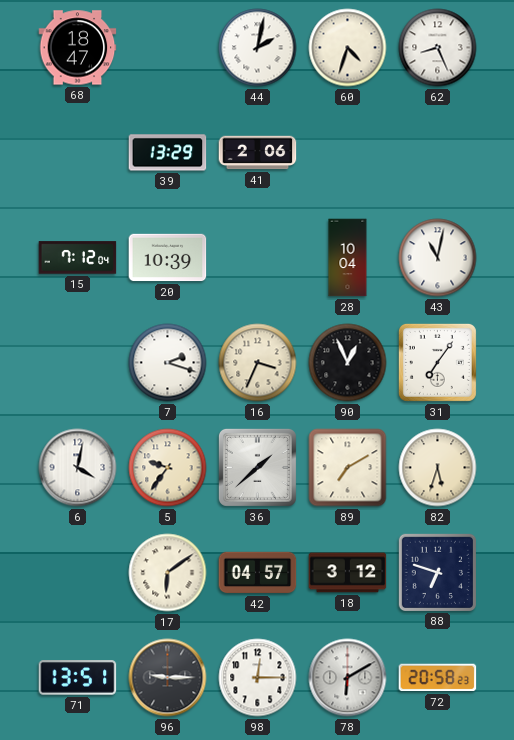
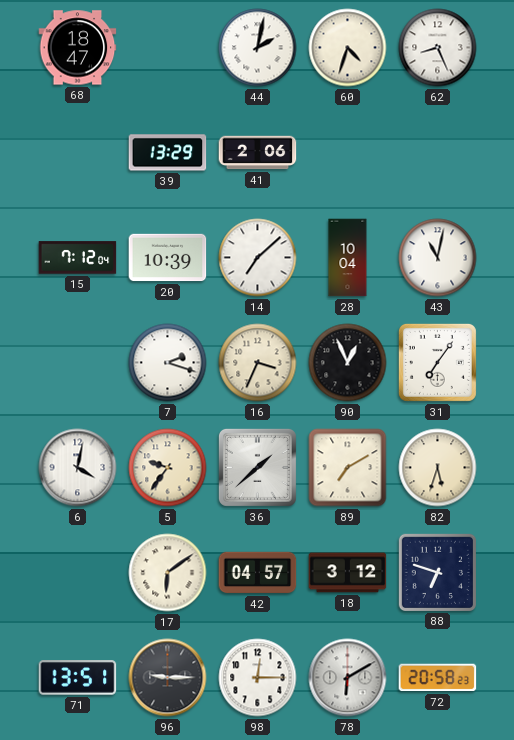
14: none -> 7:08
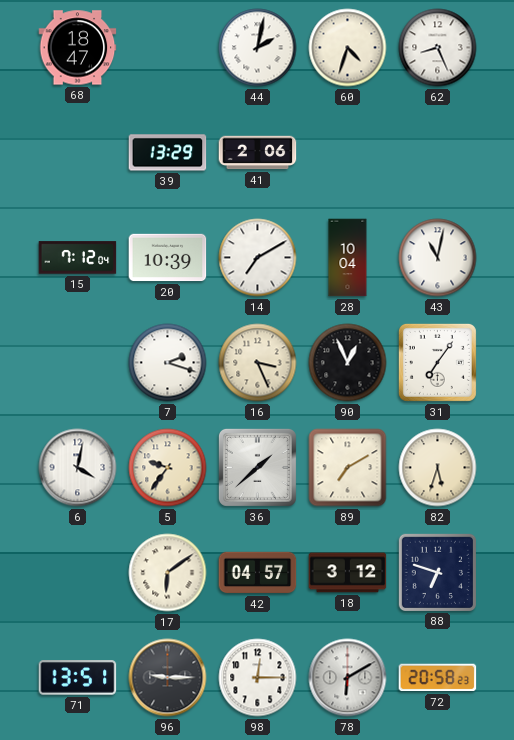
14: 7:08 -> 7:10
16: 3:34 -> 3:26
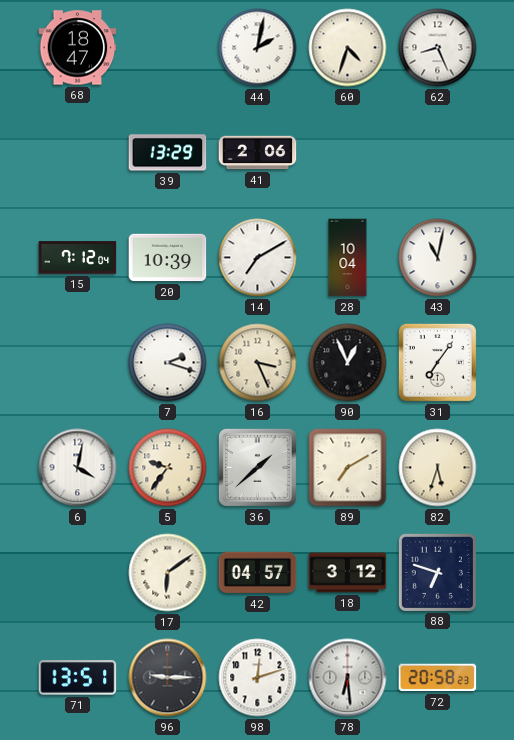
98: 12:15 -> 12:12
78: 6:10 -> 6:29
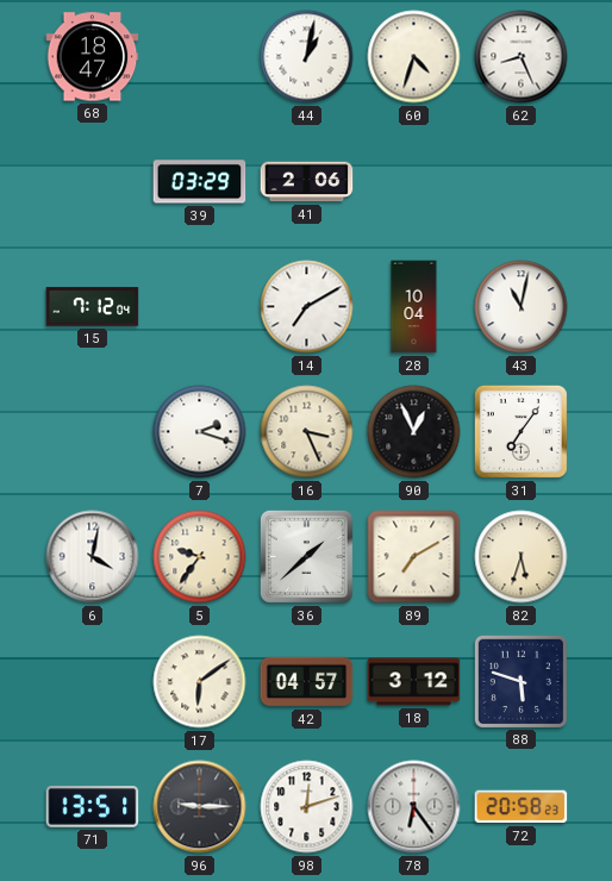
44: 2:02 -> 1:02
39: 13:29 -> 03:29
20: 10:39 -> none
88: 6:48 -> 5:48
78: 6:29 -> 6:24
